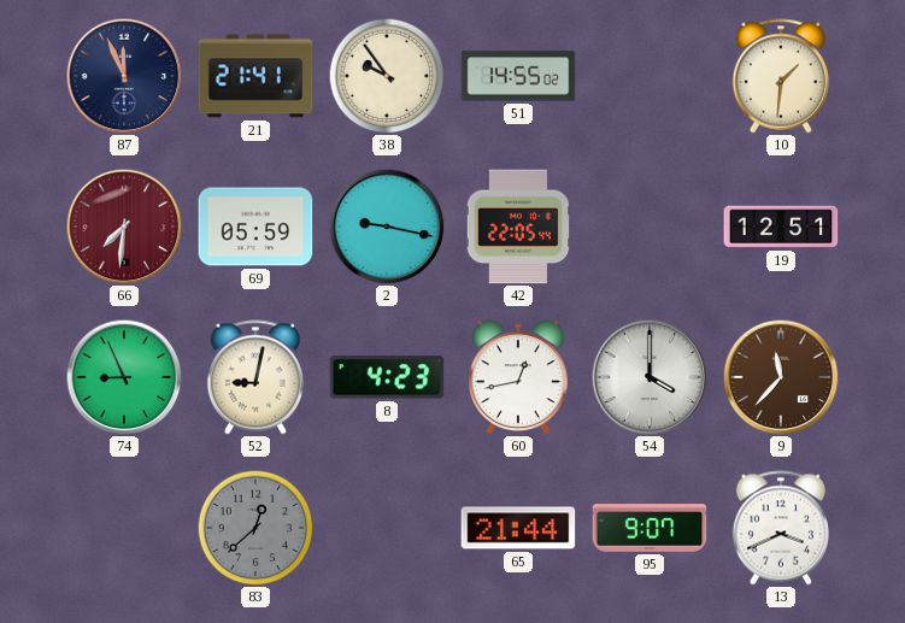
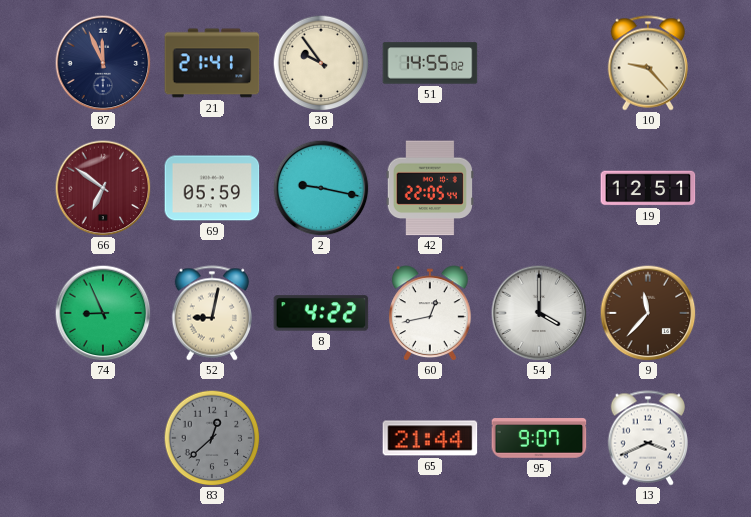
10: 1:31 -> 9:23
66: 7:31 -> 6:51
8: 4:23 -> 4:22
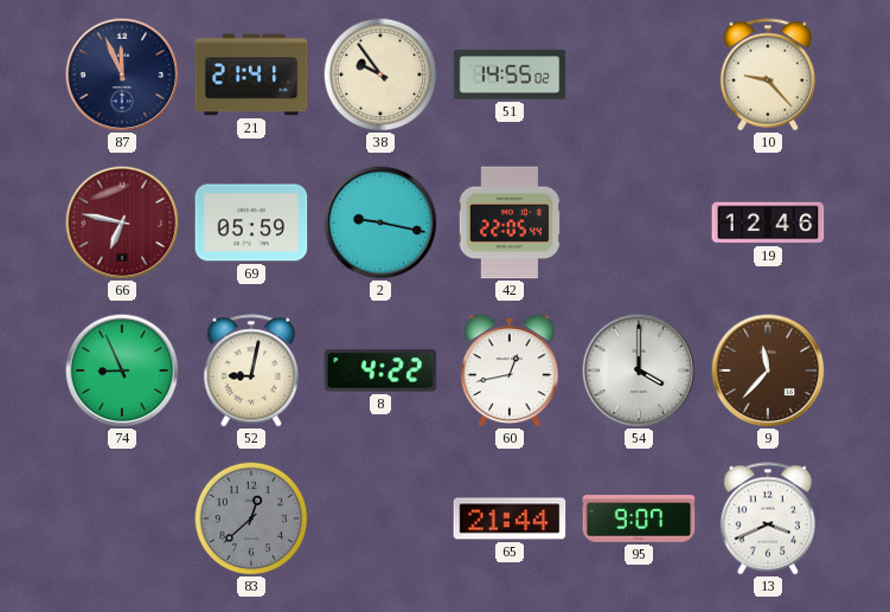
66: 6:51 -> 6:47
19: 12:51 -> 12:46
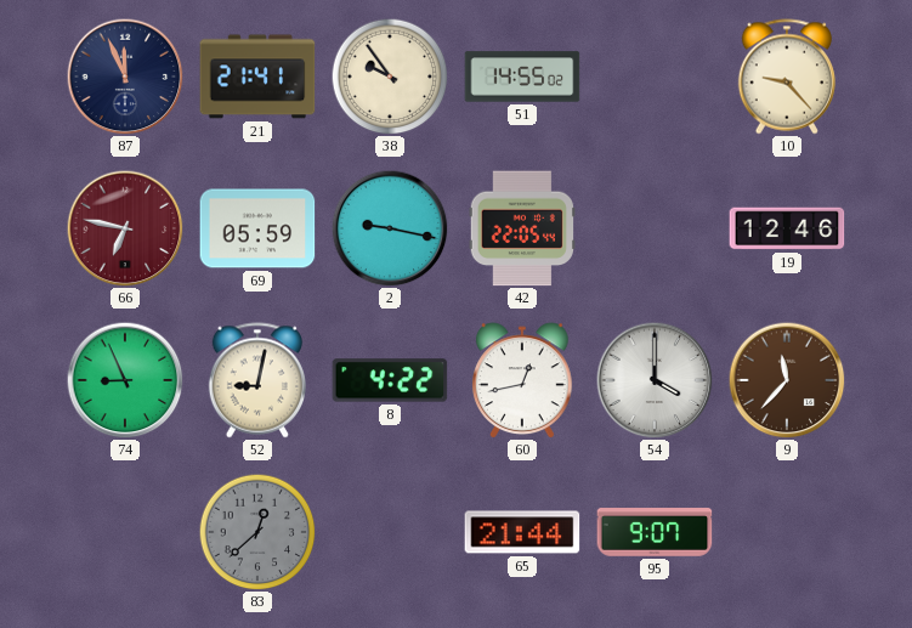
13: 3:41 -> none
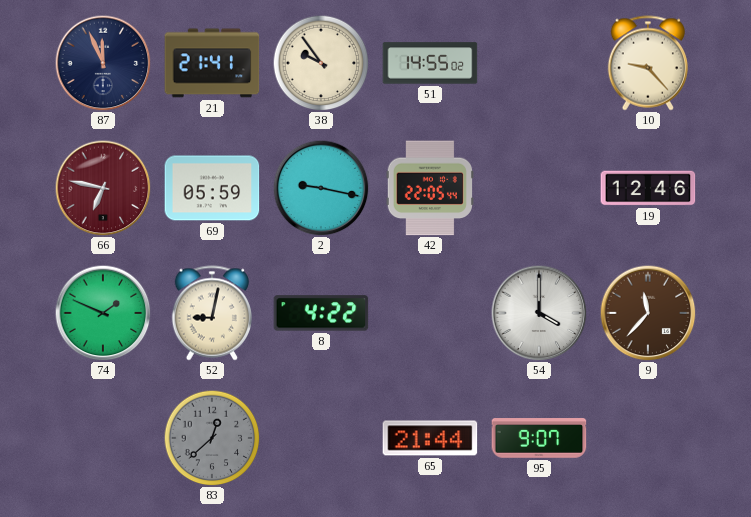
74: 8:56 -> 1:49
60: 12:43 -> none
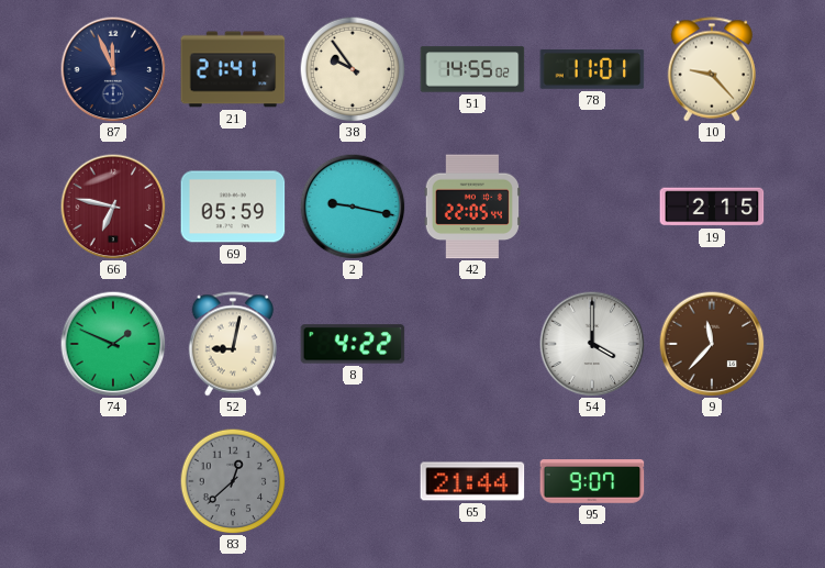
78: none -> 11:01
19: 12:46 -> 2:15
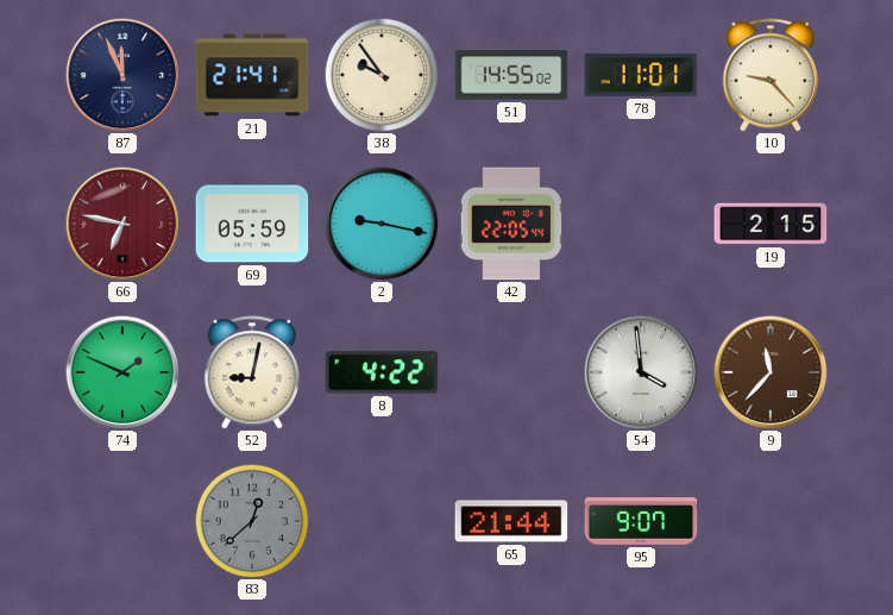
54: 4:00 -> 3:59
